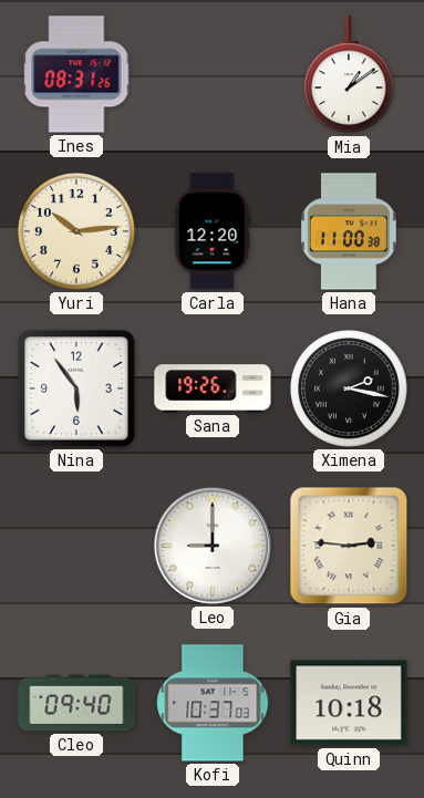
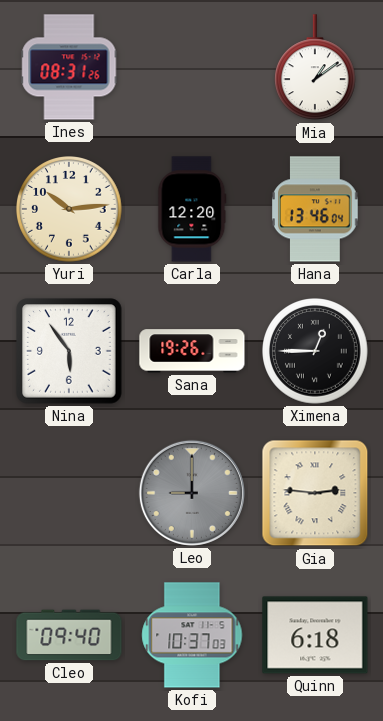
Hana: 11:00 -> 13:46
Ximena: 2:17 -> 12:45
Leo dial: white -> grey
Quinn: 10:18 -> 6:18
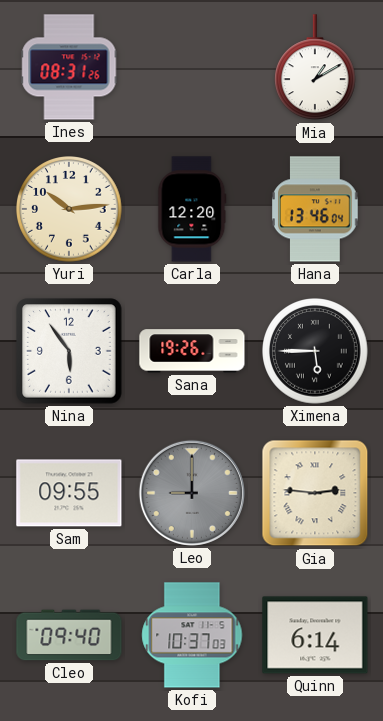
Mia: 1:09 -> 1:10
Ximena: 12:45 -> 5:45
Sam: none -> 09:55
Quinn: 6:18 -> 6:14
